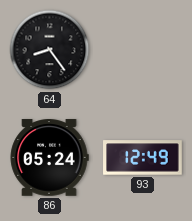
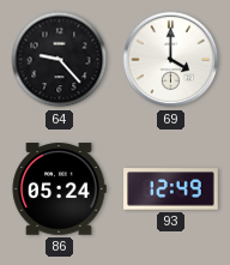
64: 8:24 -> 9:23
69: none -> 4:00
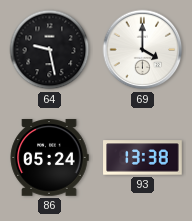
64: 9:23 -> 9:28
93: 12:49 -> 13:38
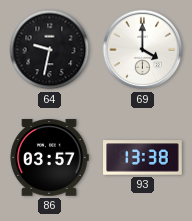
64: 9:28 -> 9:32
86: 05:24 -> 03:57
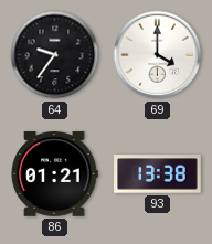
64: 9:32 -> 9:36
86: 03:57 -> 01:21
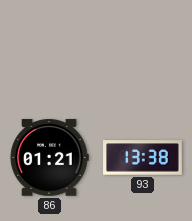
64: 9:36 -> none
69: 4:00 -> none
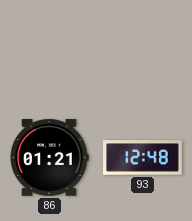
93: 13:38 -> 12:48
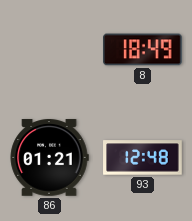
8: none -> 18:49
